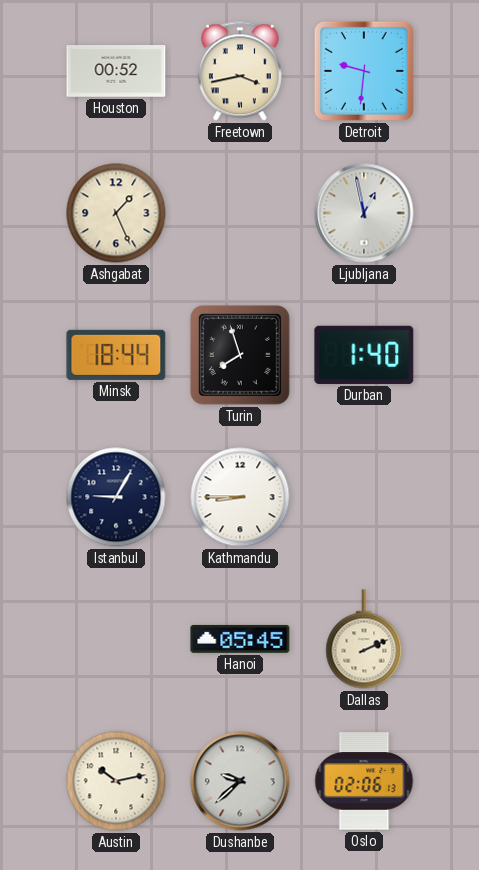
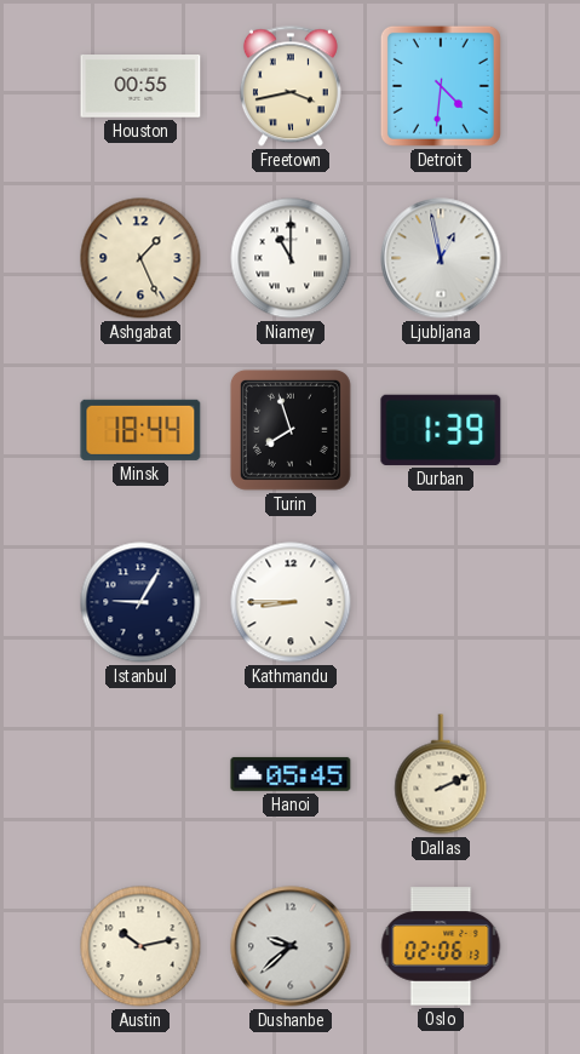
Houston: 00:52 -> 00:55
Detroit: 9:31 -> 4:31
Niamey: none -> 11:00
Durban: 1:40 -> 1:39
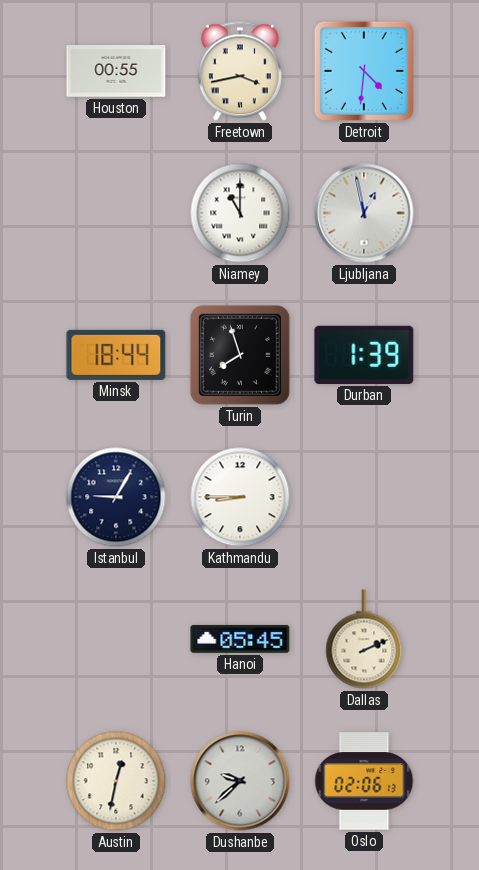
Ashgabat: 1:26 -> none
Austin: 10:13 -> 12:32
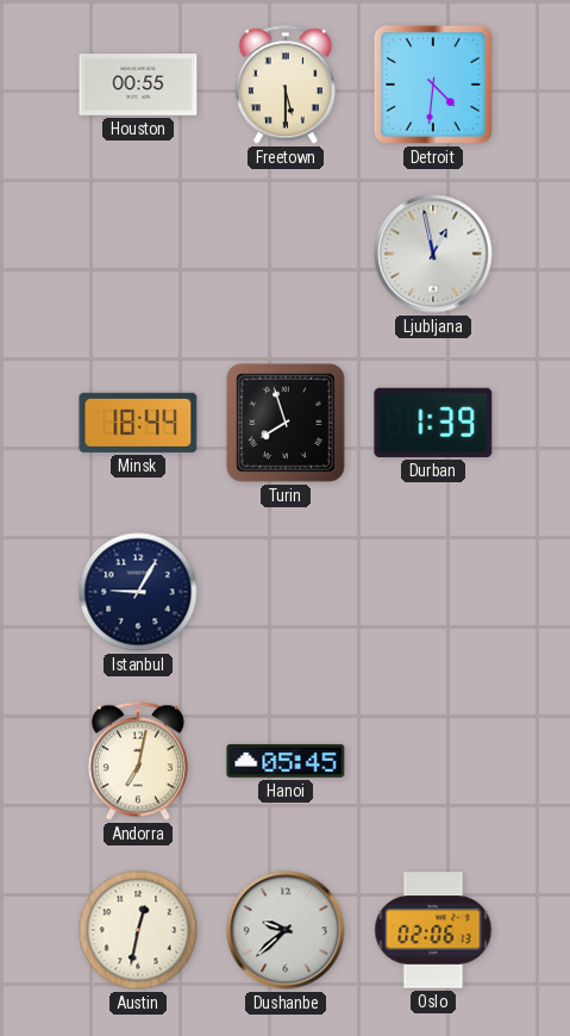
Freetown: 3:43 -> 5:30
Niamey: 11:00 -> none
Kathmandu: 8:45 -> none
Andorra: none -> 7:02
Dallas: 2:11 -> none
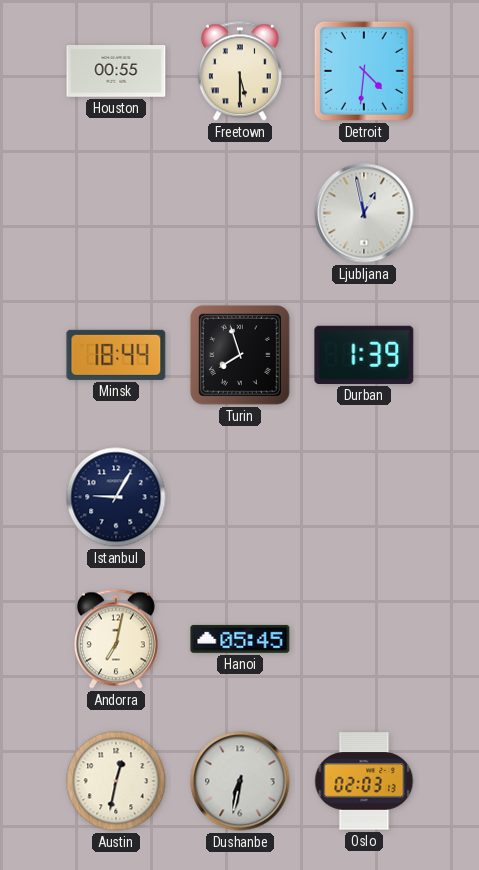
Dushanbe: 9:38 -> 6:32
Oslo: 02:06 -> 02:03
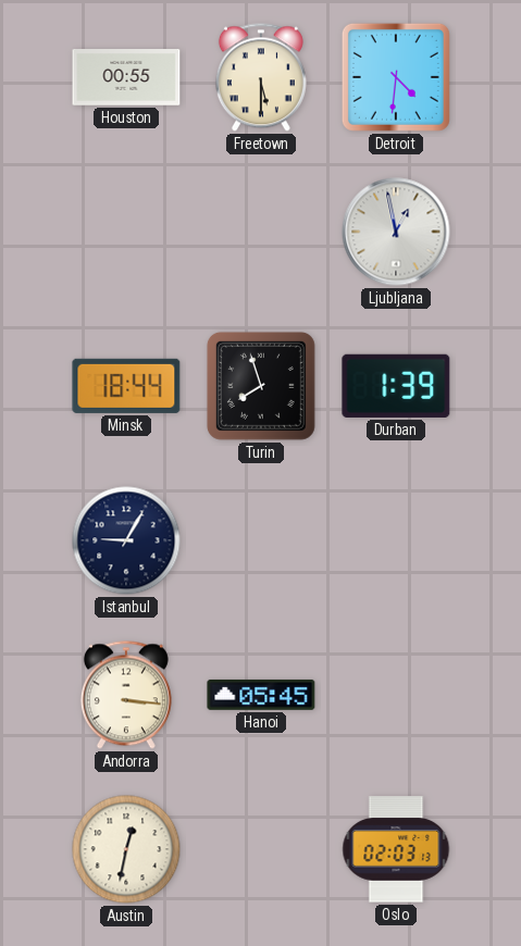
Andorra: 7:02 -> 3:16
Dushanbe: 6:32 -> none
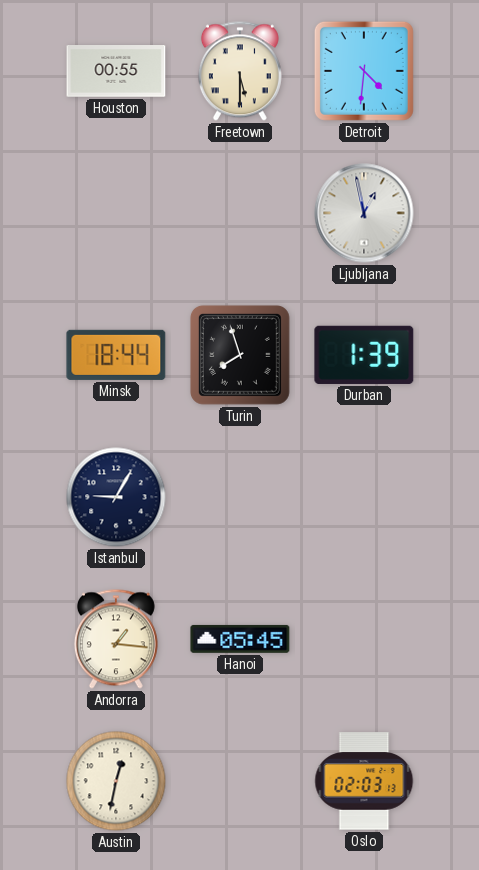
Andorra: 3:16 -> 1:16
